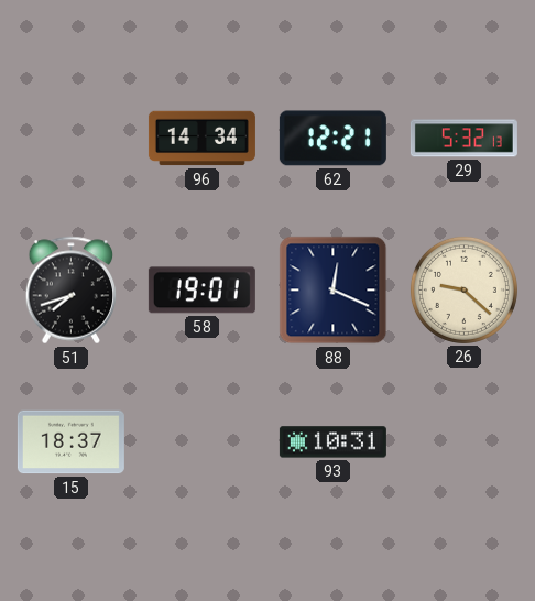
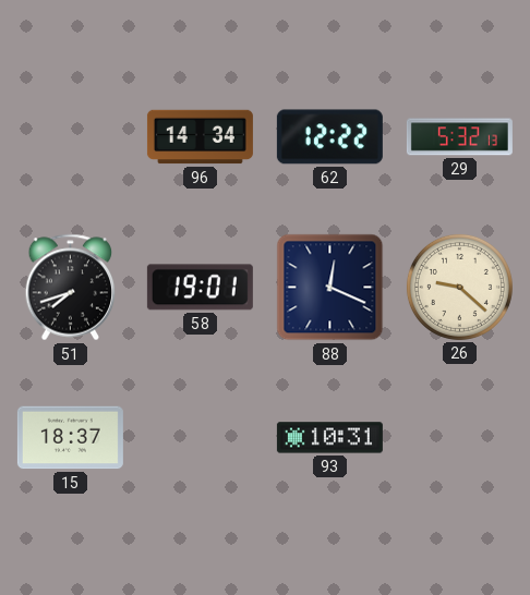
62: 12:21 -> 12:22
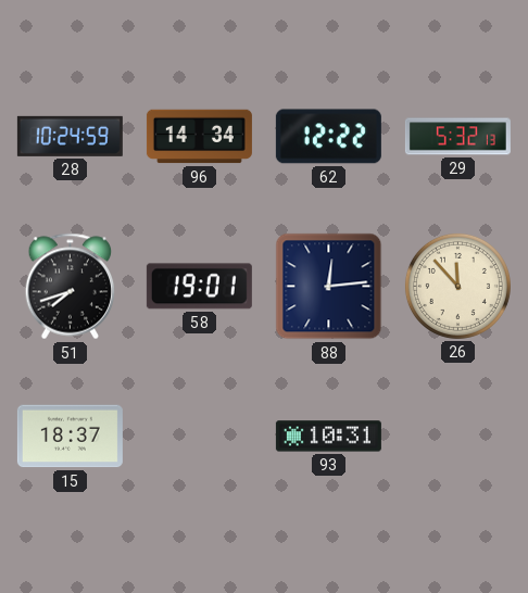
28: none -> 10:24
88: 12:19 -> 12:14
26: 9:22 -> 11:53
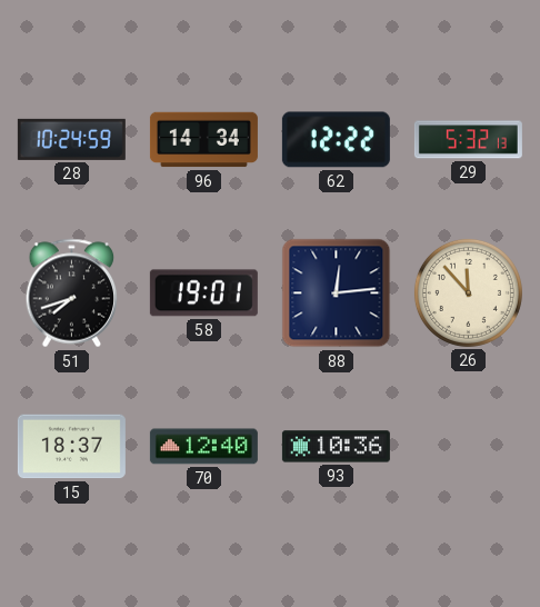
70: none -> 12:40
93: 10:31 -> 10:36
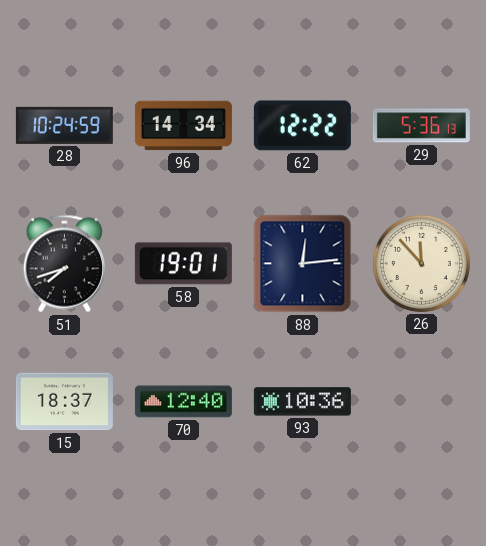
29: 5:32 -> 5:36
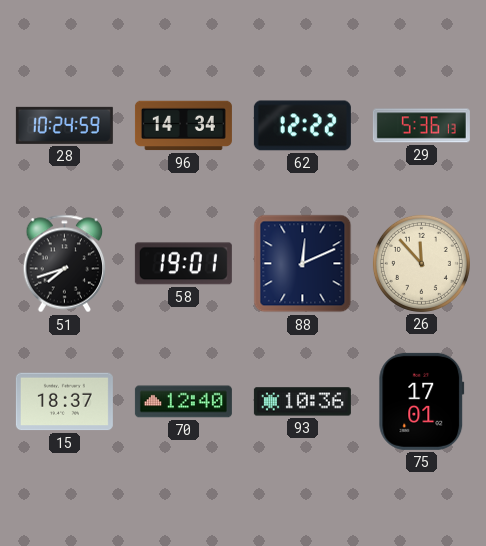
88: 12:14 -> 12:11
75: none -> 17:01
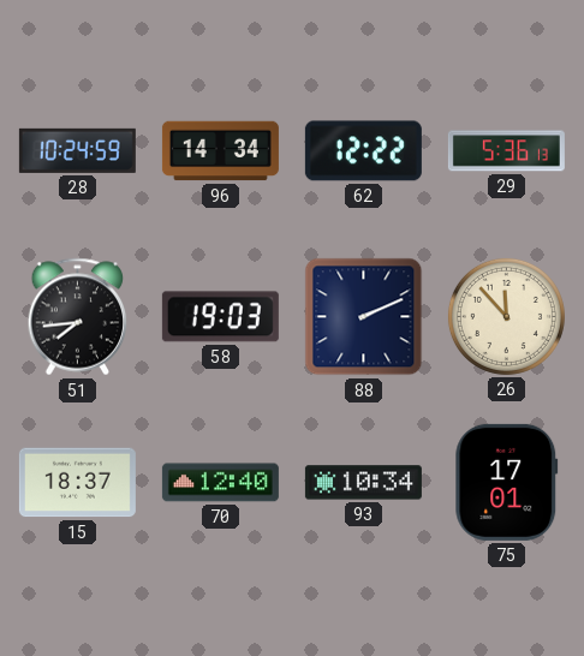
51: 7:42 -> 7:44
58: 19:01 -> 19:03
88: 12:11 -> 2:11
93: 10:36 -> 10:34
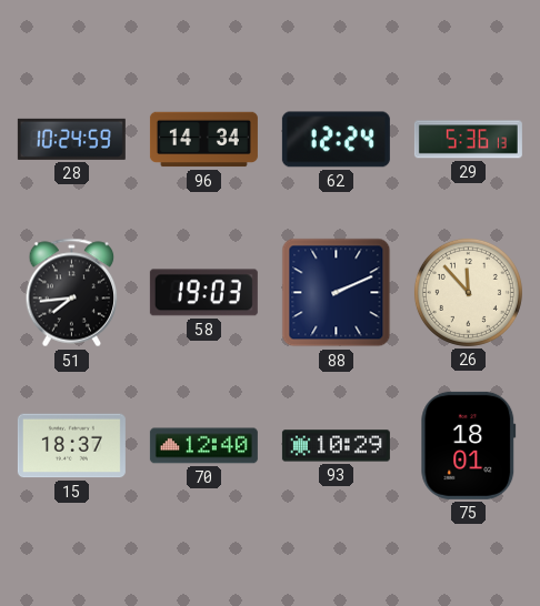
62: 12:22 -> 12:24
93: 10:34 -> 10:29
75: 17:01 -> 18:01
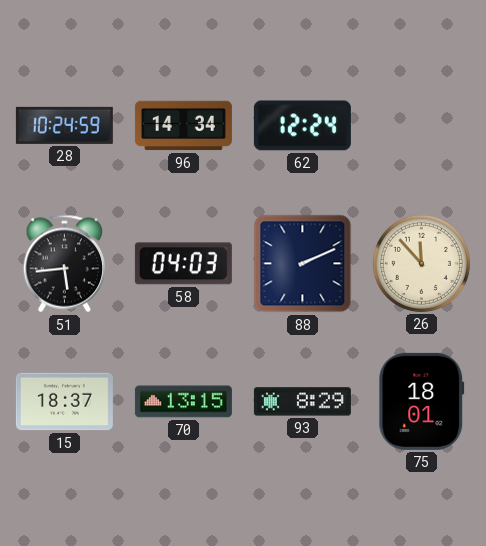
29: 5:36 -> none
51: 7:44 -> 5:44
58: 19:03 -> 04:03
70: 12:40 -> 13:15
93: 10:29 -> 8:29
